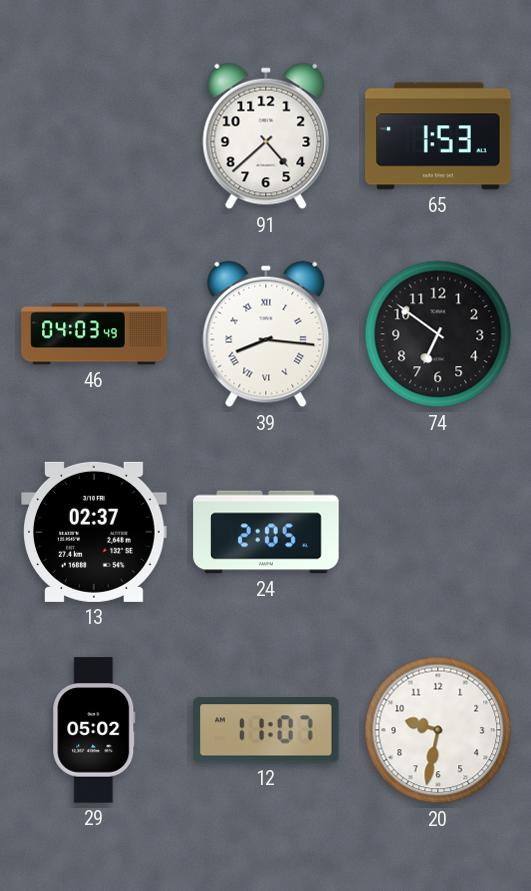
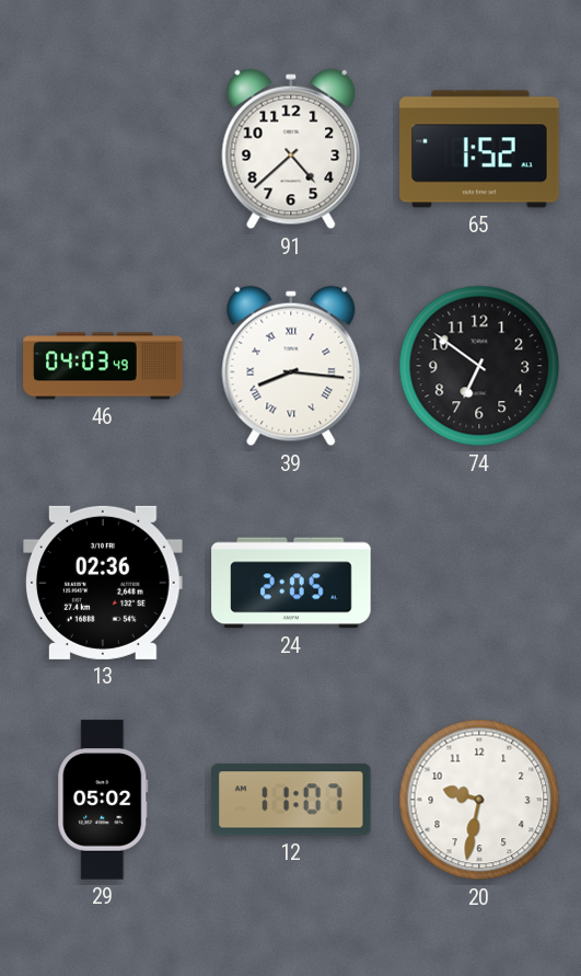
65: 1:53 -> 1:52
13: 02:37 -> 02:36
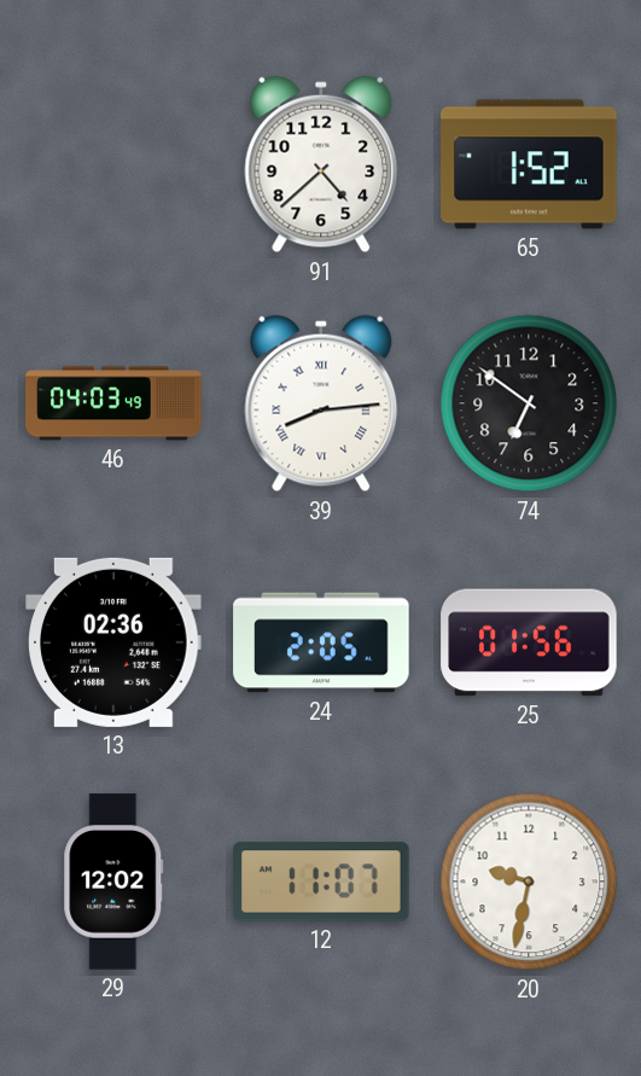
39: 8:16 -> 8:14
25: none -> 01:56
29: 05:02 -> 12:02
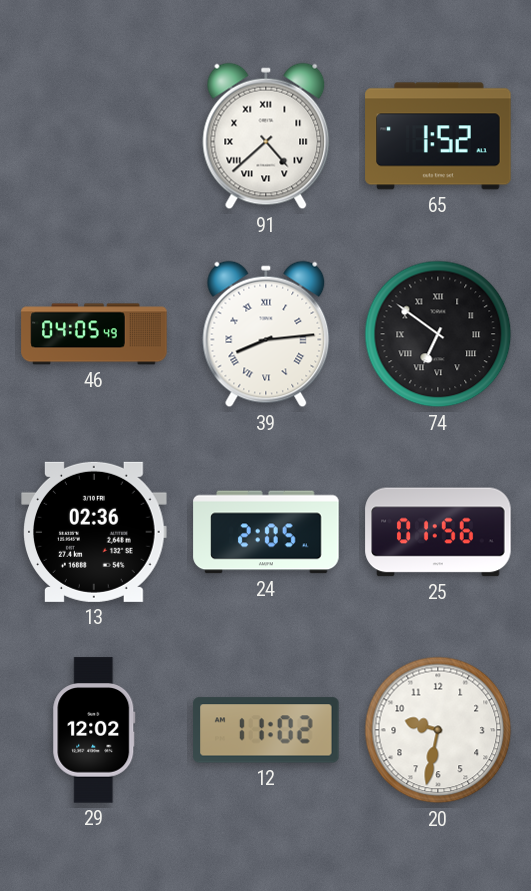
91 numerals: Arabic -> Roman
46: 04:03 -> 04:05
74 numerals: Arabic -> Roman
12: 11:07 -> 11:02
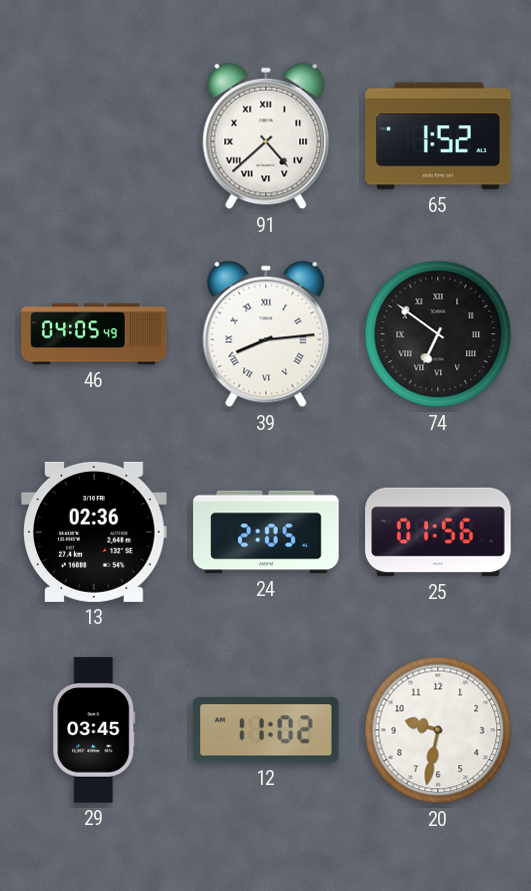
29: 12:02 -> 03:45
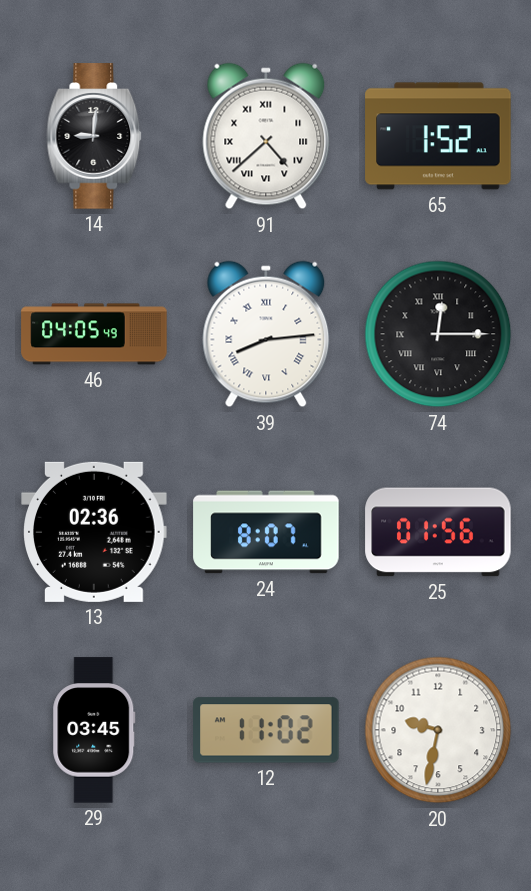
14: none -> 9:01
74: 6:51 -> 12:15
24: 2:05 -> 8:07
